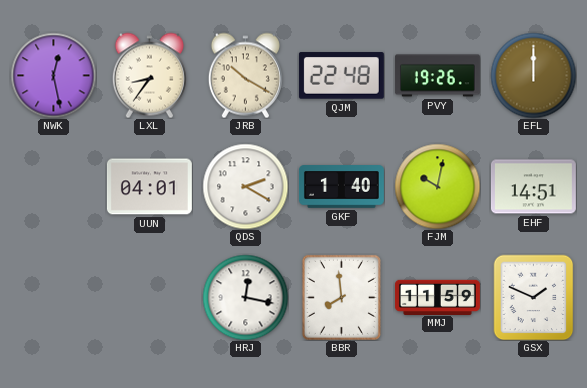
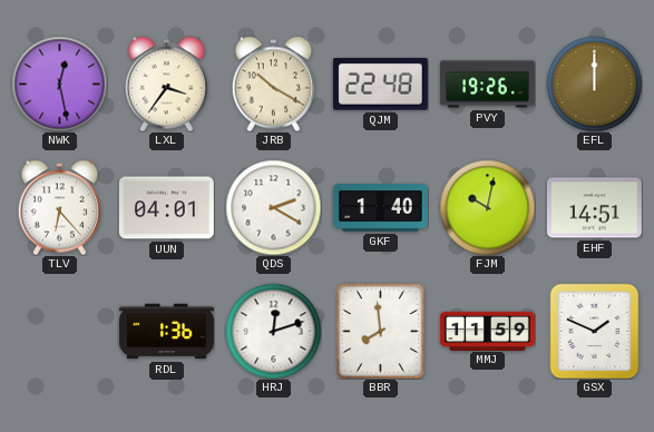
LXL: 8:36 -> 3:36
TLV: none -> 6:23
RDL: none -> 1:36
HRJ: 12:17 -> 12:12
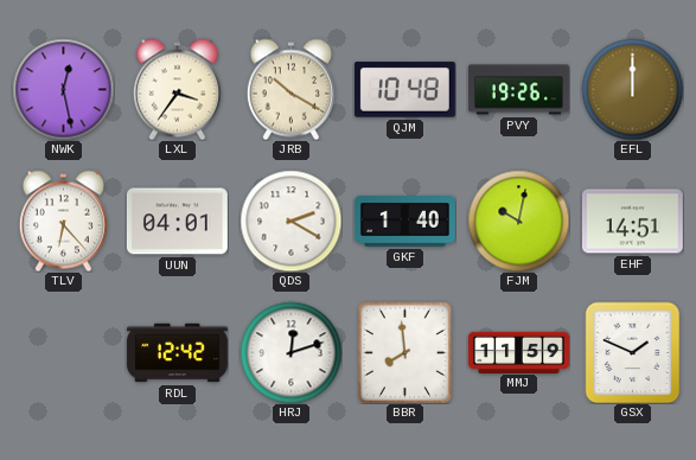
QJM: 22:48 -> 10:48
RDL: 1:36 -> 12:42
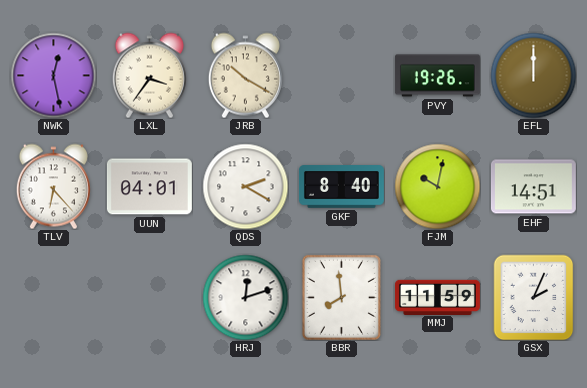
QJM: 10:48 -> none
GKF: 1:40 -> 8:40
RDL: 12:42 -> none
GSX: 1:49 -> 2:04
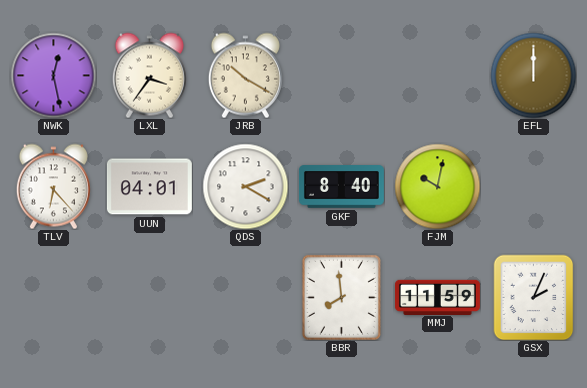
PVY: 19:26 -> none
EHF: 14:51 -> none
HRJ: 12:12 -> none
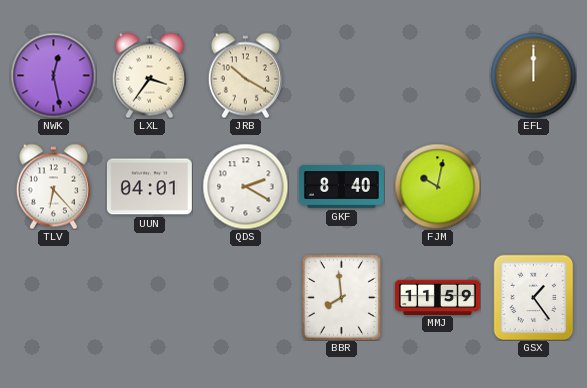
GSX: 2:04 -> 1:24
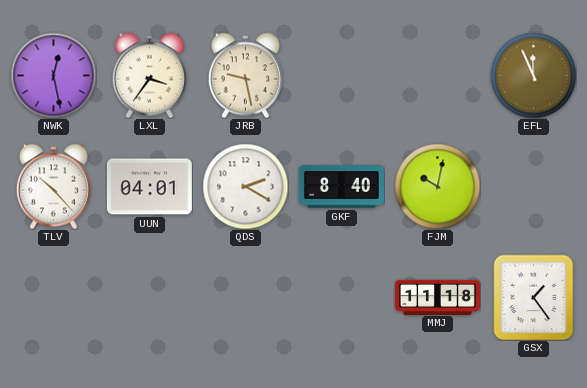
JRB: 10:20 -> 9:28
EFL: 12:00 -> 11:56
TLV: 6:23 -> 10:23
BBR: 7:59 -> none
MMJ: 11:59 -> 11:18
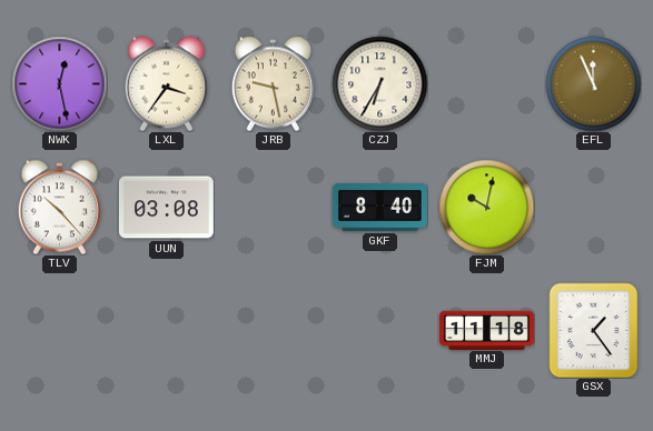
CZJ: none -> 6:35
UUN: 04:01 -> 03:08
QDS: 2:20 -> none
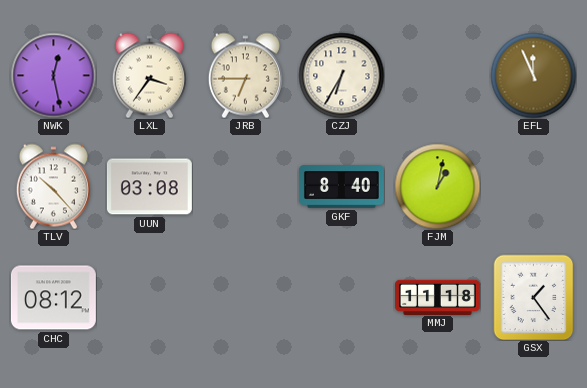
JRB: 9:28 -> 6:45
FJM: 10:02 -> 1:02
CHC: none -> 08:12
